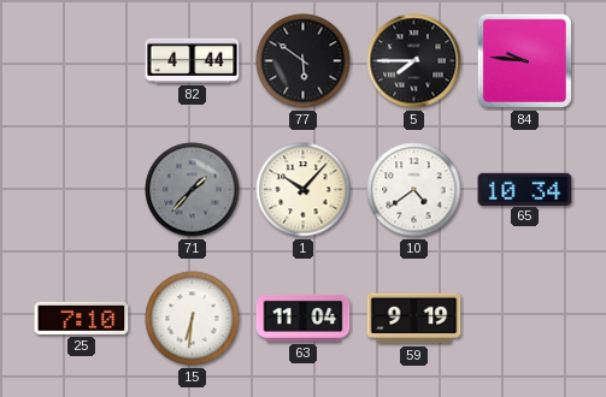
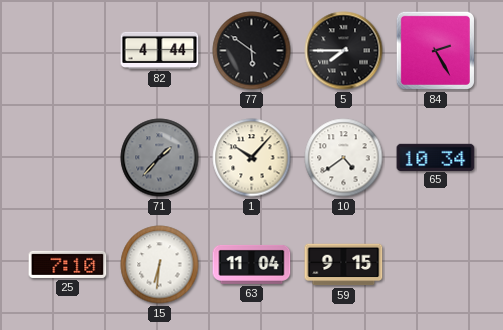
84: 9:46 -> 2:25
59: 9:19 -> 9:15
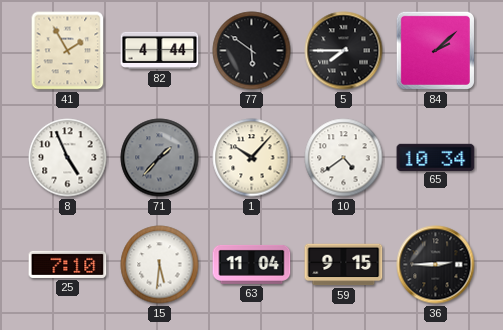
41: none -> 1:55
84: 2:25 -> 2:08
8: none -> 4:56
15: 6:31 -> 5:31
36: none -> 2:45
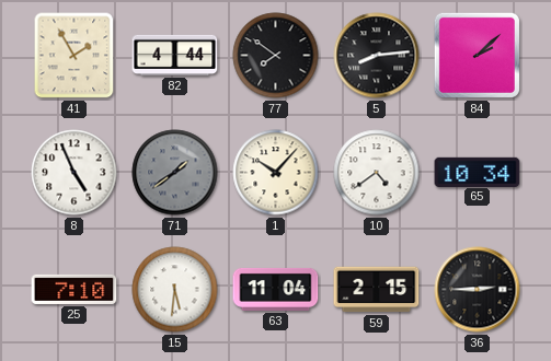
77: 5:51 -> 7:51
5: 7:45 -> 8:14
71: 1:37 -> 1:39
59: 9:15 -> 2:15
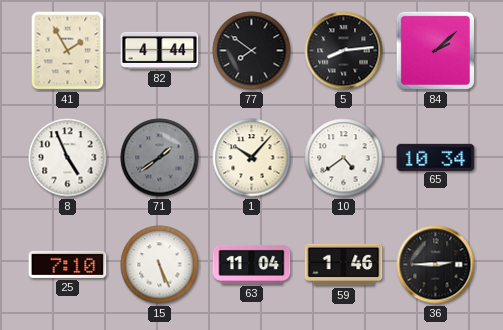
15: 5:31 -> 5:26
59: 2:15 -> 1:46
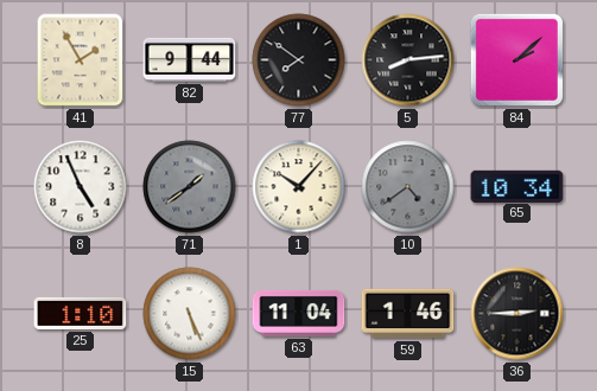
82: 4:44 -> 9:44
10 dial: white -> grey
25: 7:10 -> 1:10
